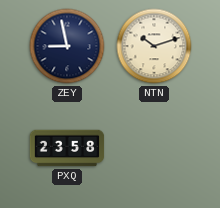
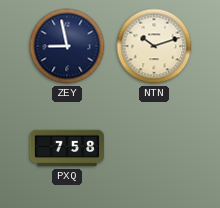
PXQ: 23:58 -> 7:58
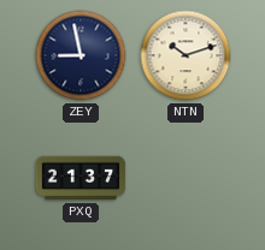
PXQ: 7:58 -> 21:37
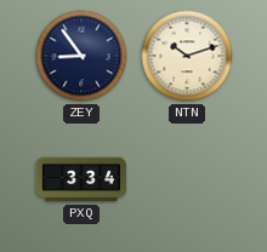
ZEY: 8:58 -> 8:54
PXQ: 21:37 -> 3:34
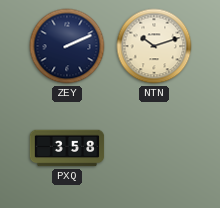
ZEY: 8:54 -> 2:11
PXQ: 3:34 -> 3:58
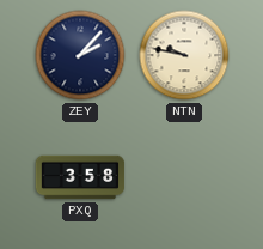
ZEY: 2:11 -> 2:07
NTN: 10:12 -> 9:47
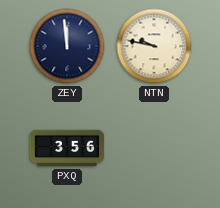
ZEY: 2:07 -> 11:59
PXQ: 3:58 -> 3:56
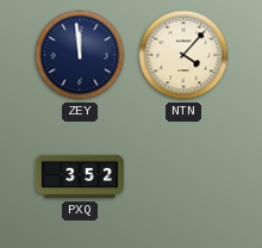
NTN: 9:47 -> 4:07
PXQ: 3:56 -> 3:52
